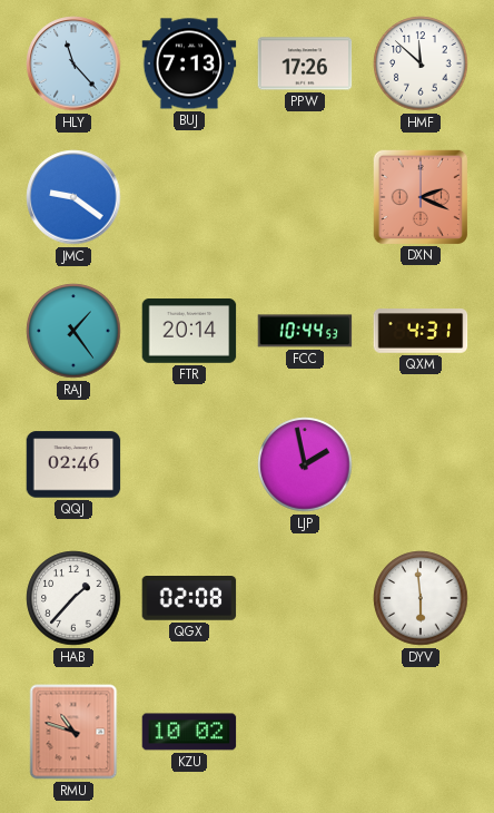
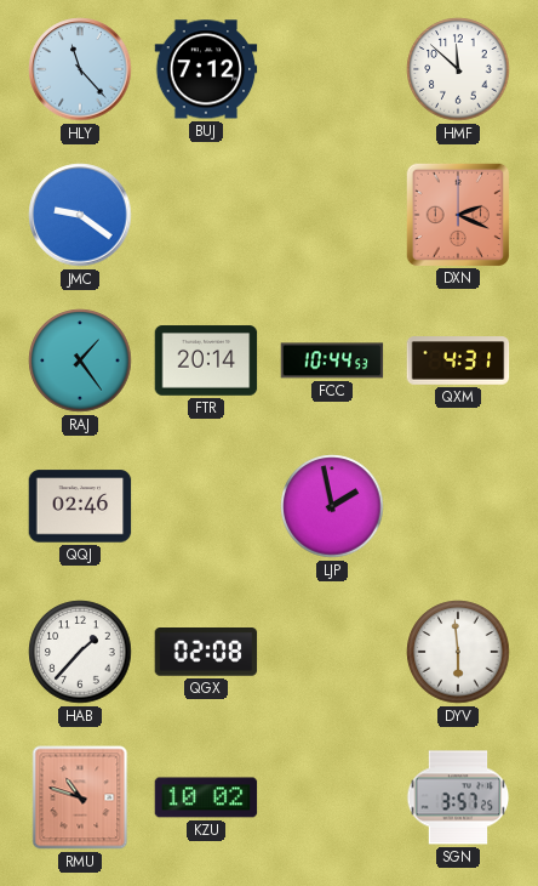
BUJ: 7:13 -> 7:12
PPW: 17:26 -> none
SGN: none -> 3:57
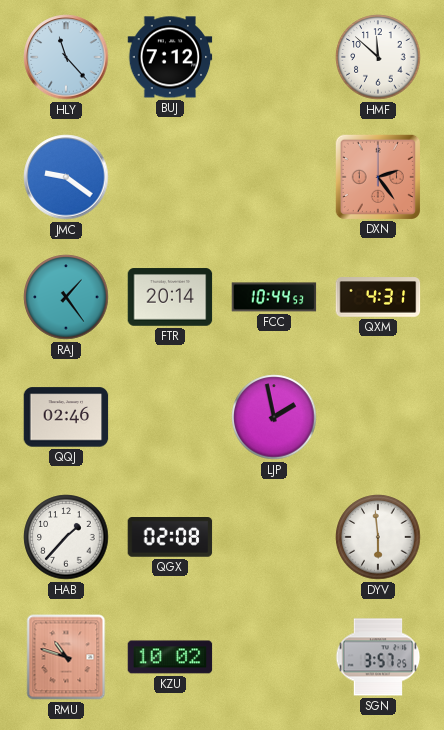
DXN: 2:19 -> 2:24
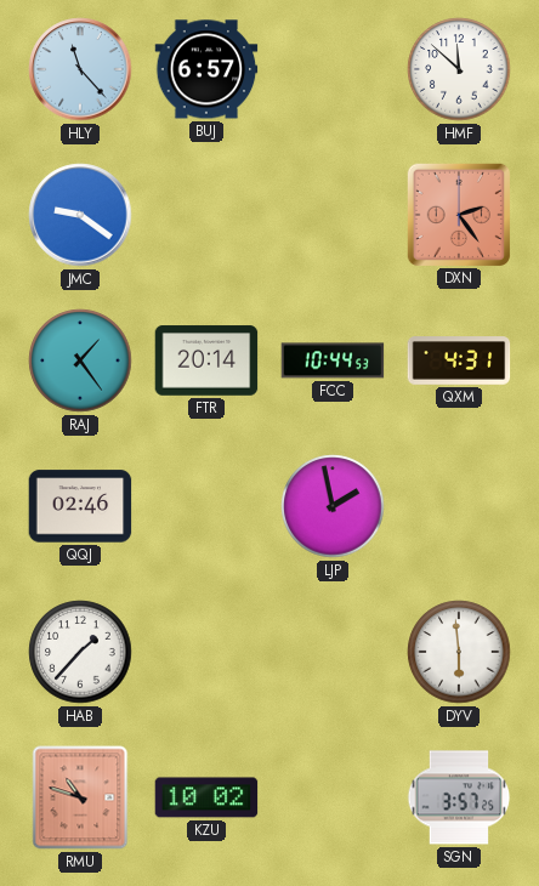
BUJ: 7:12 -> 6:57
QGX: 02:08 -> none
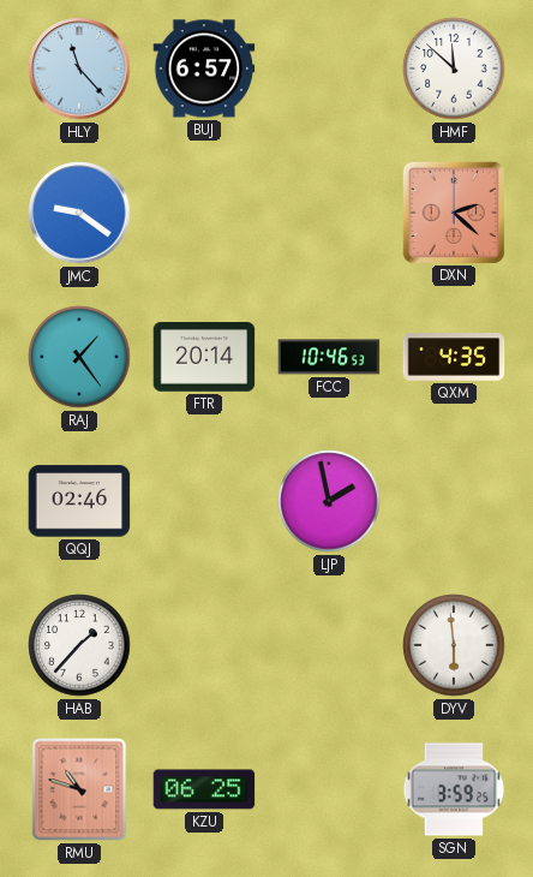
DXN: 2:24 -> 2:22
FCC: 10:44 -> 10:46
QXM: 4:31 -> 4:35
KZU: 10:02 -> 06:25
SGN: 3:57 -> 3:59
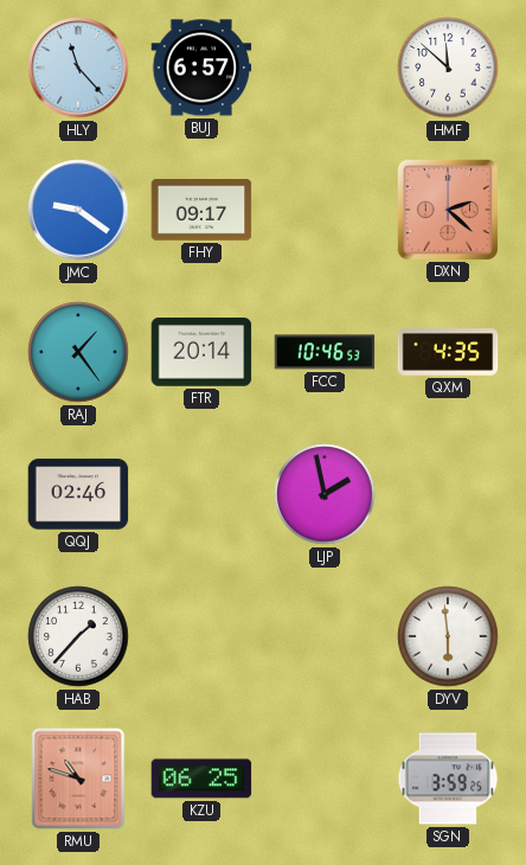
FHY: none -> 09:17
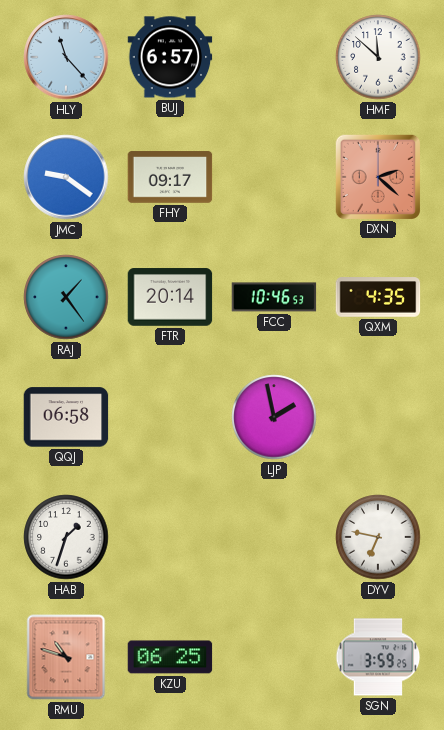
QQJ: 02:46 -> 06:58
HAB: 1:37 -> 1:33
DYV: 5:59 -> 6:47
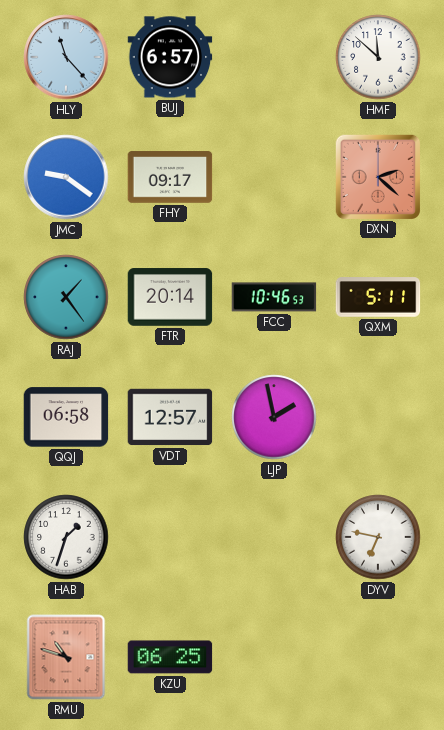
QXM: 4:35 -> 5:11
VDT: none -> 12:57
SGN: 3:59 -> none
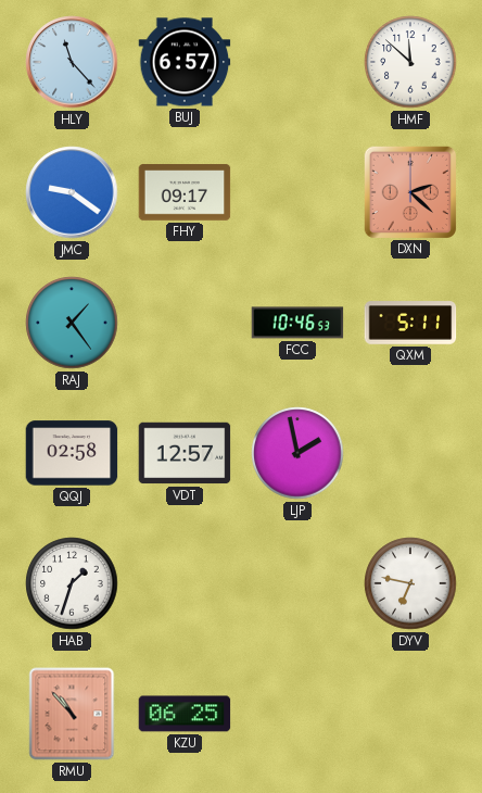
FTR: 20:14 -> none
QQJ: 06:58 -> 02:58
RMU: 10:48 -> 10:53
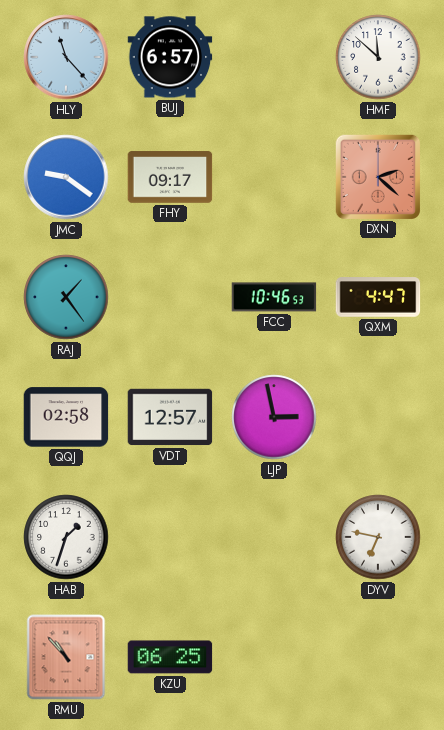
QXM: 5:11 -> 4:47
LJP: 1:58 -> 2:58
